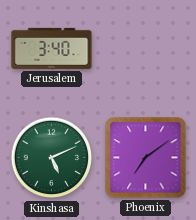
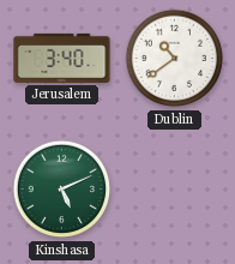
Dublin: none -> 10:39
Phoenix: 7:09 -> none
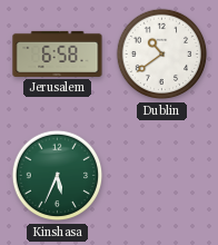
Jerusalem: 3:40 -> 6:58
Kinshasa: 5:11 -> 5:34
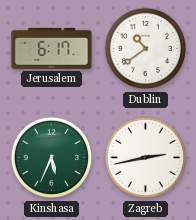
Jerusalem: 6:58 -> 6:17
Zagreb: none -> 2:43
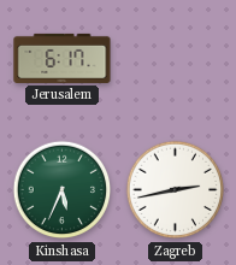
Dublin: 10:39 -> none
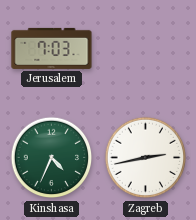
Jerusalem: 6:17 -> 7:03
Kinshasa: 5:34 -> 4:34
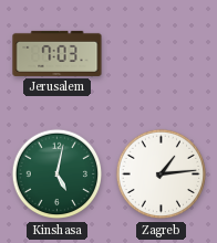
Kinshasa: 4:34 -> 5:02
Zagreb: 2:43 -> 1:14
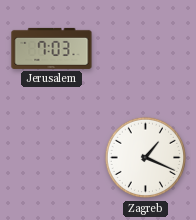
Kinshasa: 5:02 -> none
Zagreb: 1:14 -> 1:19
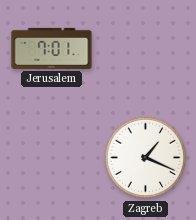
Jerusalem: 7:03 -> 7:01
